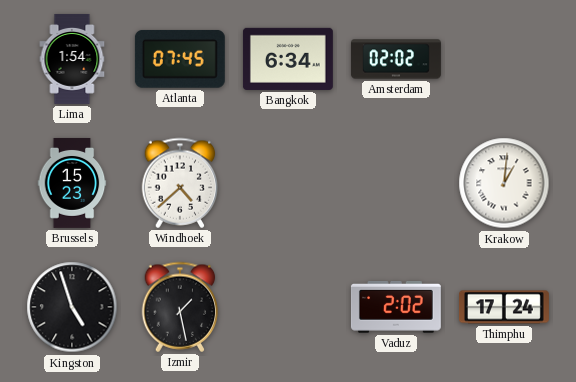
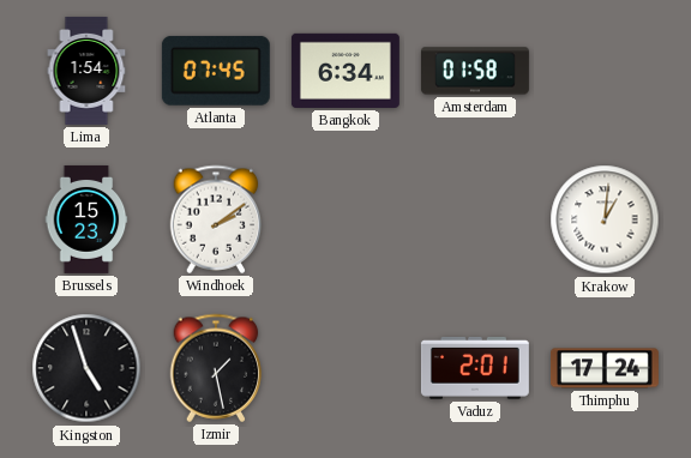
Amsterdam: 02:02 -> 01:58
Windhoek: 4:38 -> 2:09
Vaduz: 2:02 -> 2:01
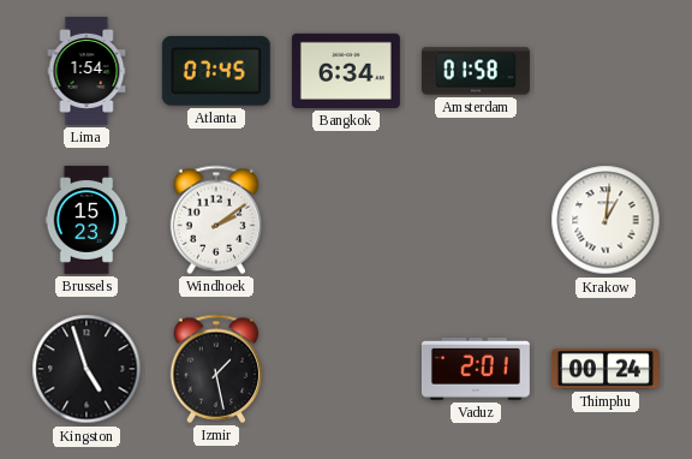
Thimphu: 17:24 -> 00:24
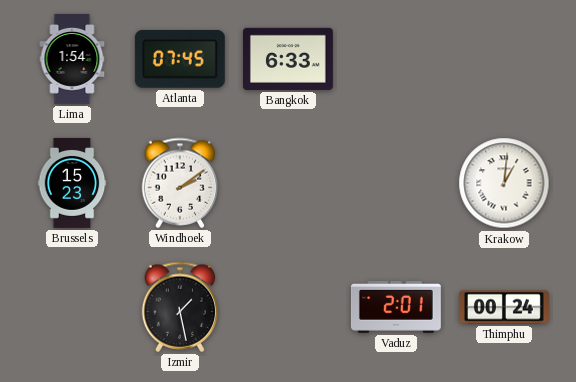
Bangkok: 6:34 -> 6:33
Amsterdam: 01:58 -> none
Kingston: 4:57 -> none
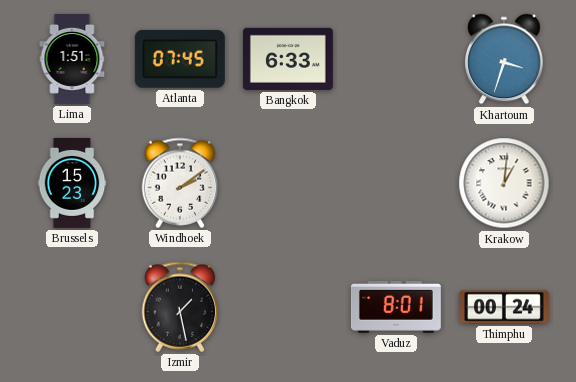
Lima: 1:54 -> 1:51
Khartoum: none -> 3:33
Vaduz: 2:01 -> 8:01
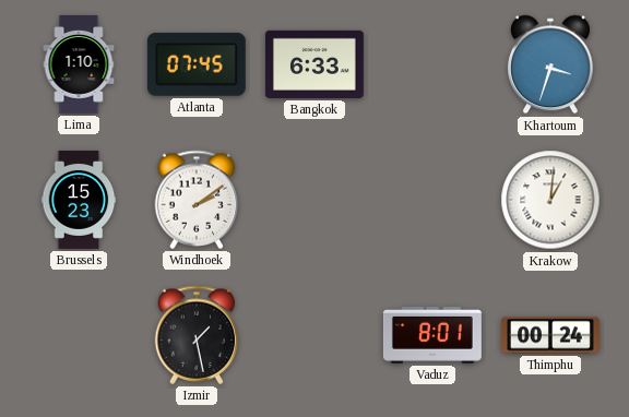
Lima: 1:51 -> 1:10
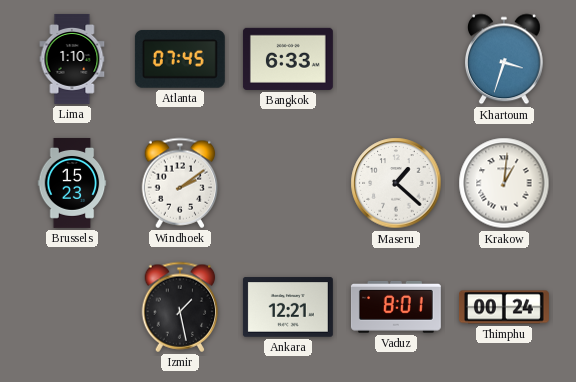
Maseru: none -> 1:22
Ankara: none -> 12:21
